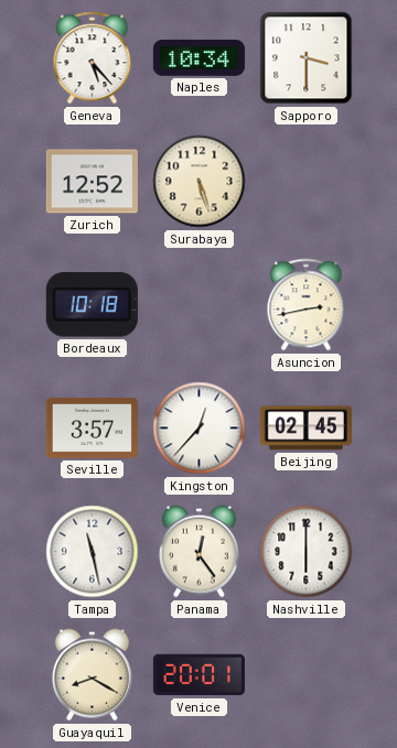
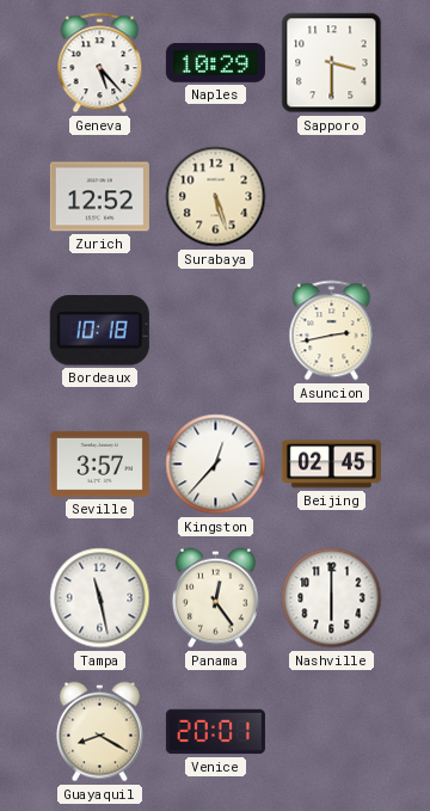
Naples: 10:34 -> 10:29
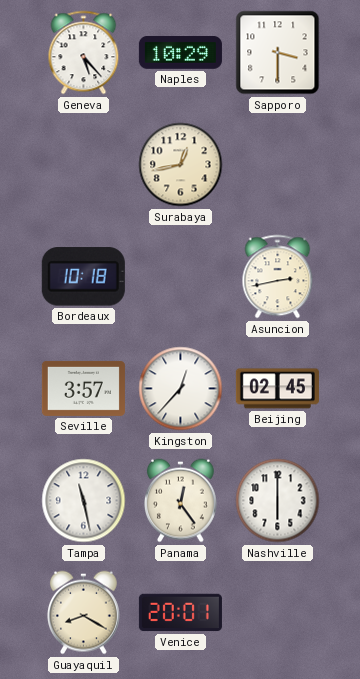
Zurich: 12:52 -> none
Surabaya: 5:27 -> 12:43
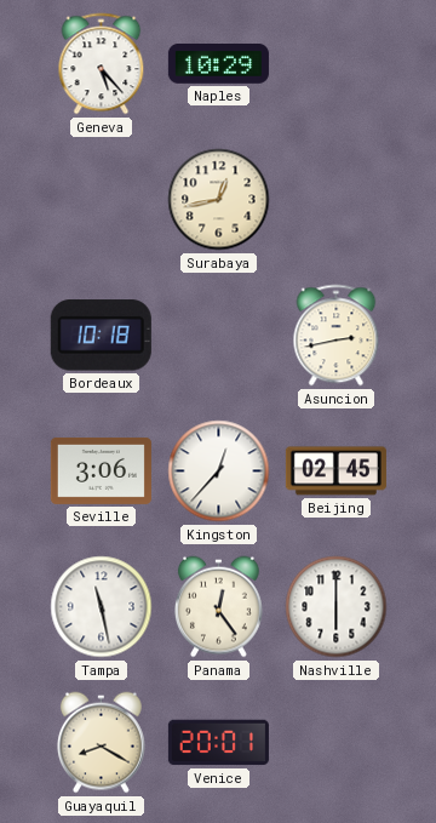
Sapporo: 3:30 -> none
Seville: 3:57 -> 3:06
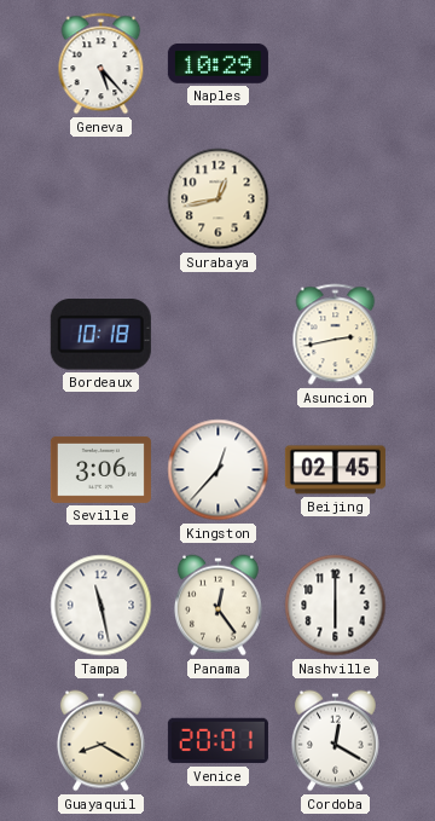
Cordoba: none -> 12:20
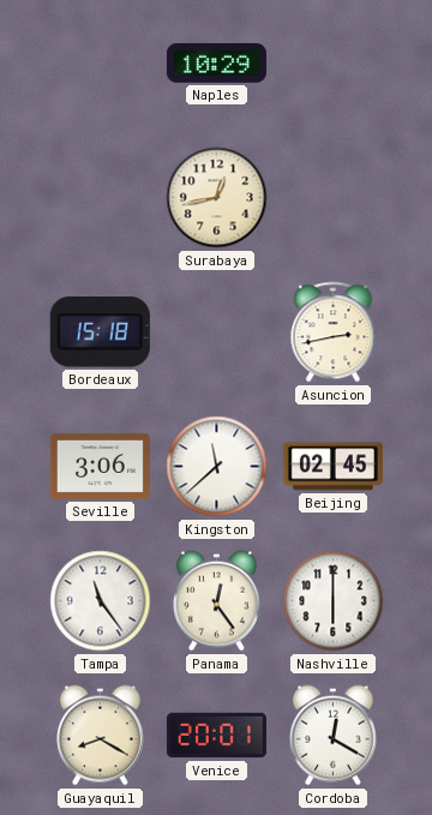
Geneva: 5:23 -> none
Bordeaux: 10:18 -> 15:18
Kingston: 12:37 -> 11:38
Tampa: 11:28 -> 11:24
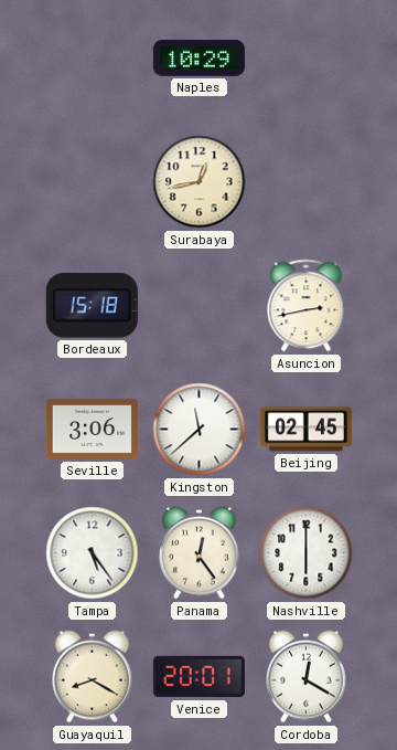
Tampa: 11:24 -> 5:24
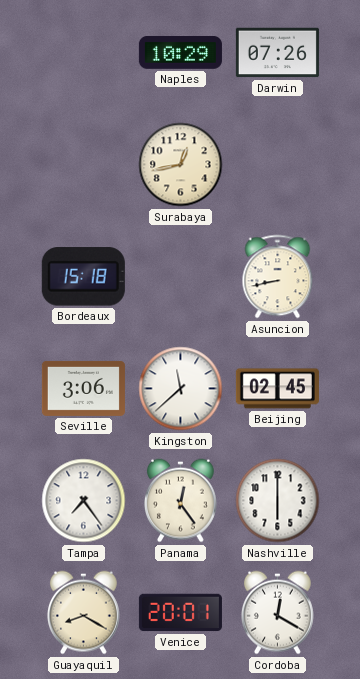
Darwin: none -> 07:26
Asuncion: 2:43 -> 8:43
Tampa: 5:24 -> 7:24
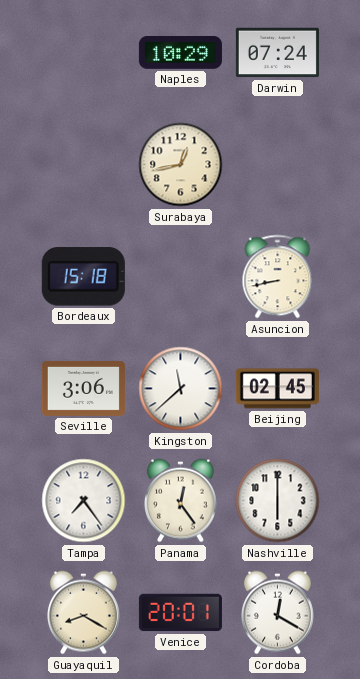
Darwin: 07:26 -> 07:24
